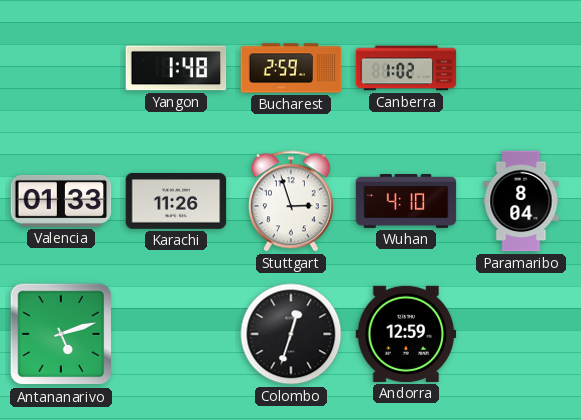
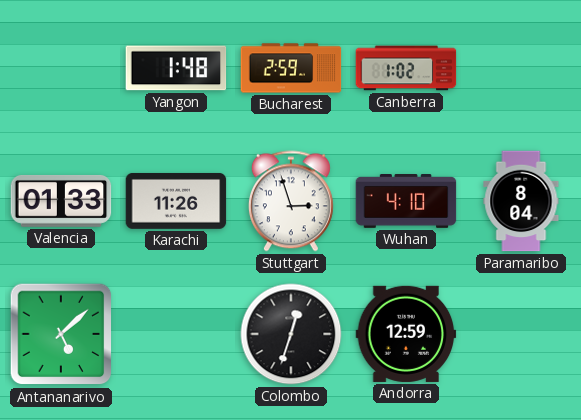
Antananarivo: 5:12 -> 5:08
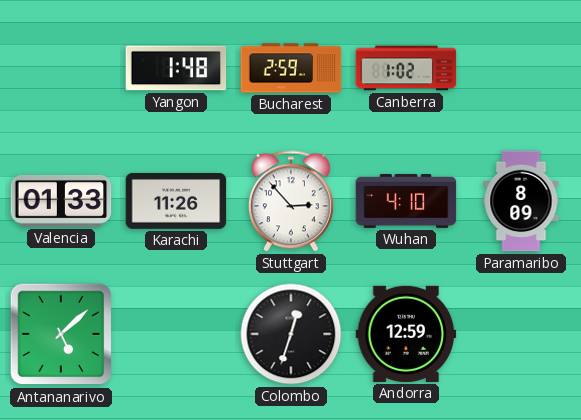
Stuttgart: 2:57 -> 2:53
Paramaribo: 8:04 -> 8:09
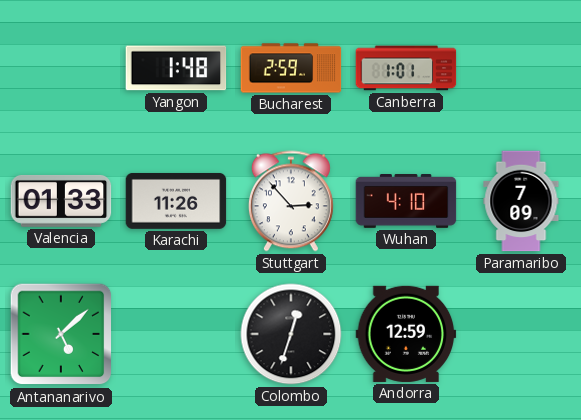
Canberra: 1:02 -> 1:01
Paramaribo: 8:09 -> 7:09
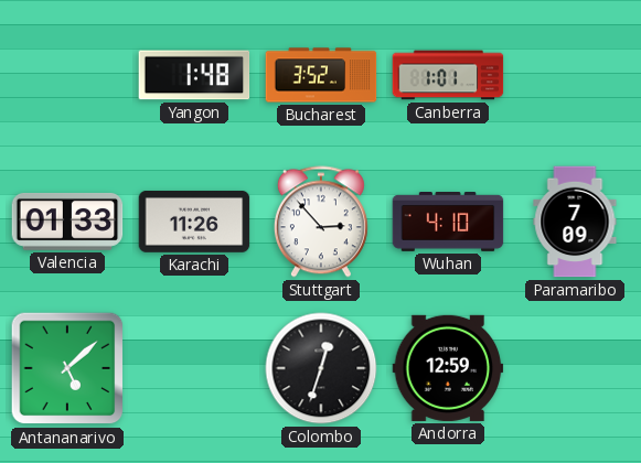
Bucharest: 2:59 -> 3:52
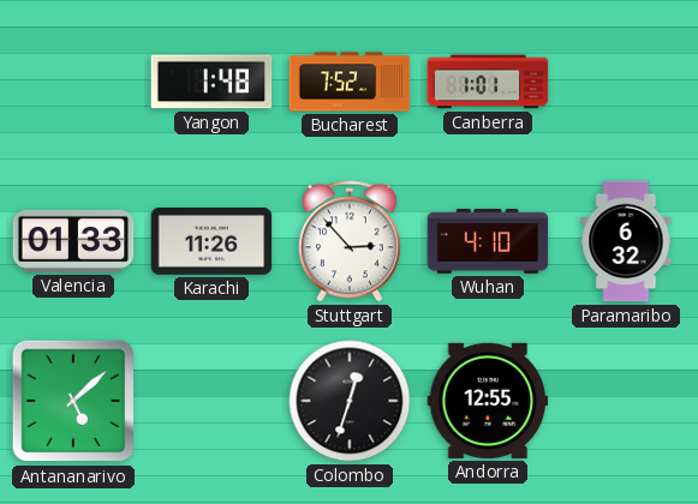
Bucharest: 3:52 -> 7:52
Paramaribo: 7:09 -> 6:32
Andorra: 12:59 -> 12:55
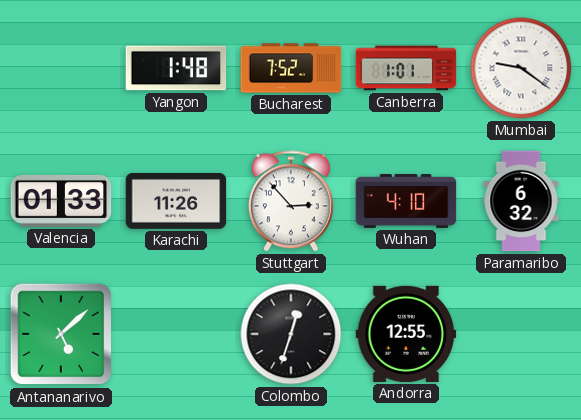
Mumbai: none -> 9:21
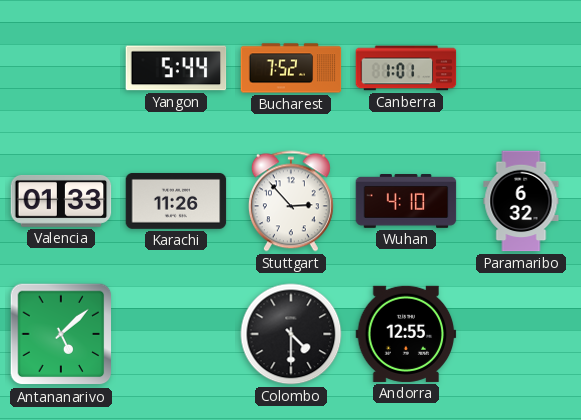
Yangon: 1:48 -> 5:44
Mumbai: 9:21 -> none
Colombo: 12:33 -> 4:30
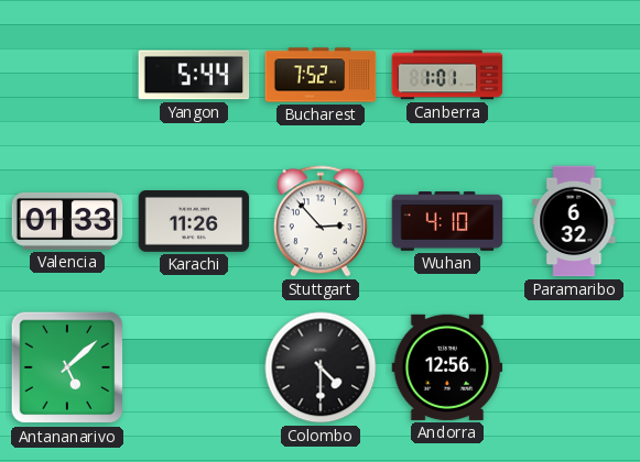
Andorra: 12:55 -> 12:56
